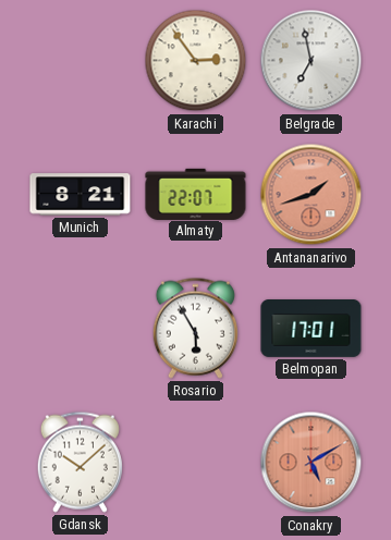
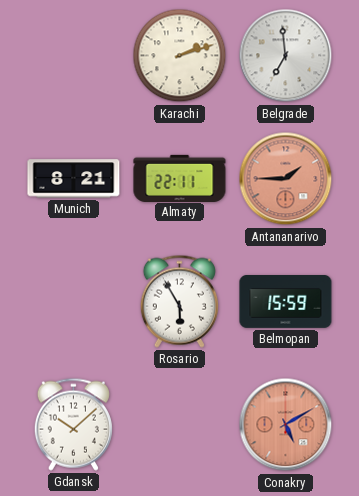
Karachi: 2:54 -> 2:12
Belgrade: 6:58 -> 6:59
Almaty: 22:07 -> 22:11
Antananarivo: 1:42 -> 1:45
Belmopan: 17:01 -> 15:59
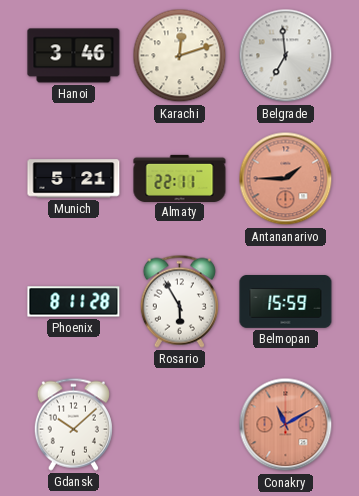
Hanoi: none -> 3:46
Karachi: 2:12 -> 12:12
Munich: 8:21 -> 5:21
Phoenix: none -> 8:11
Conakry: 5:10 -> 11:10
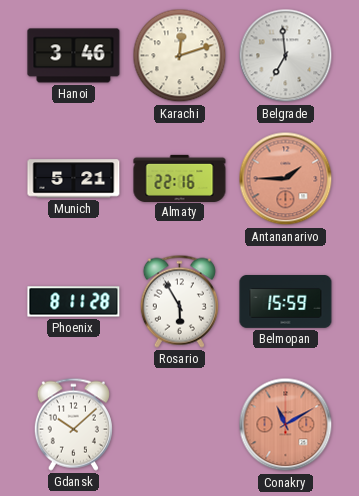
Almaty: 22:11 -> 22:16
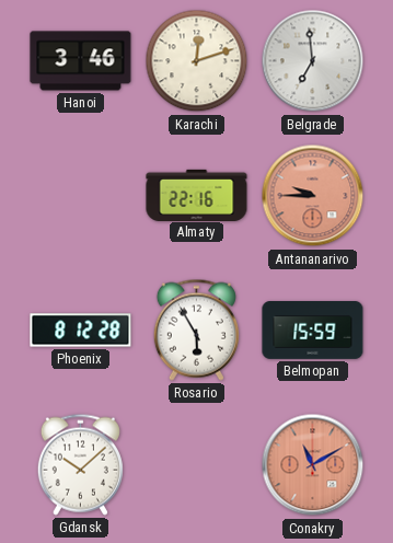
Munich: 5:21 -> none
Antananarivo: 1:45 -> 9:45
Phoenix: 8:11 -> 8:12
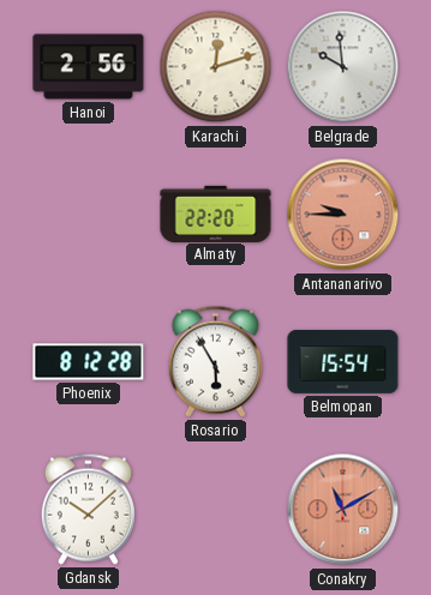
Hanoi: 3:46 -> 2:56
Belgrade: 6:59 -> 9:59
Almaty: 22:16 -> 22:20
Belmopan: 15:59 -> 15:54
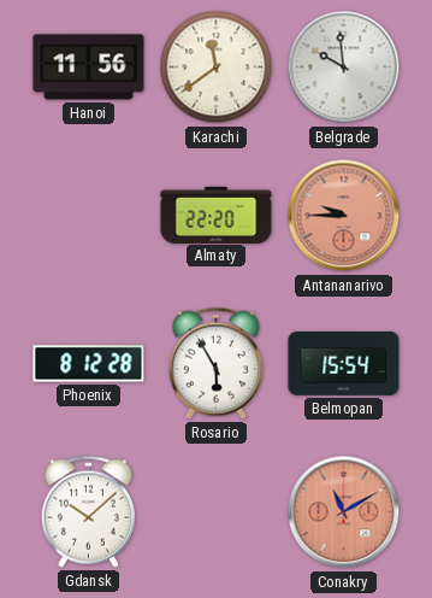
Hanoi: 2:56 -> 11:56
Karachi: 12:12 -> 11:39
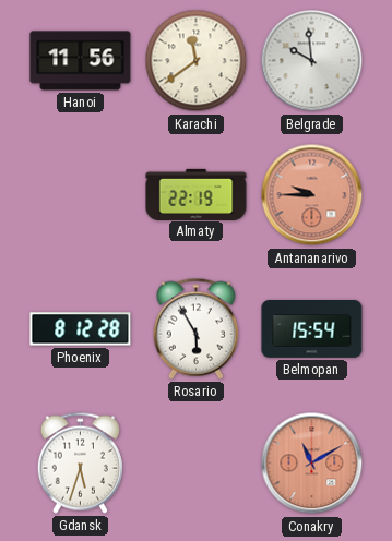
Almaty: 22:20 -> 22:19
Gdansk: 10:08 -> 5:33
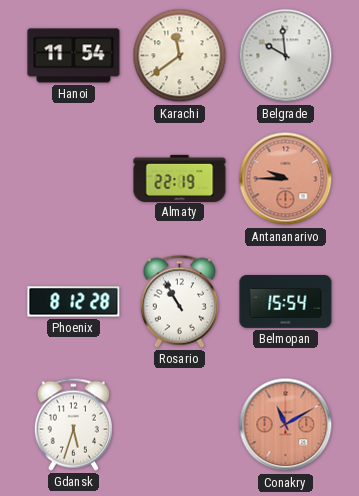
Hanoi: 11:56 -> 11:54
Rosario: 5:55 -> 10:55
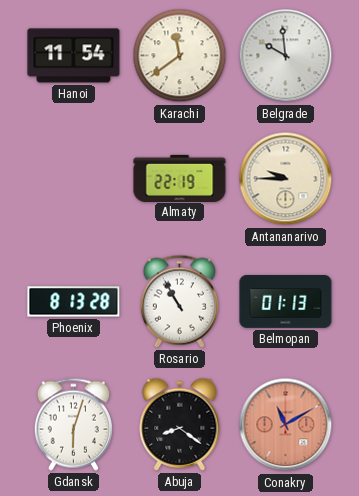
Antananarivo dial: salmon -> cream
Phoenix: 8:12 -> 8:13
Belmopan: 15:54 -> 01:13
Gdansk: 5:33 -> 6:03
Abuja: none -> 8:21
